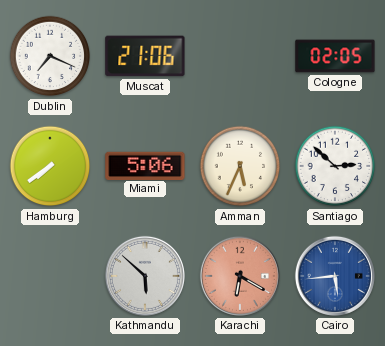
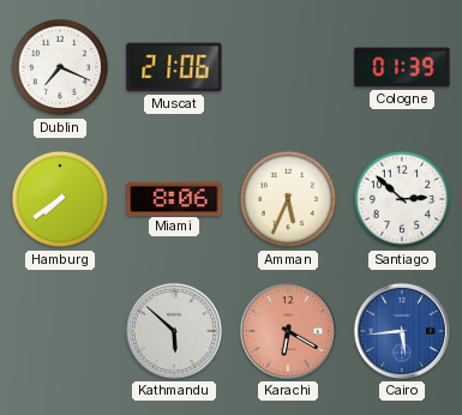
Cologne: 02:05 -> 01:39
Miami: 5:06 -> 8:06
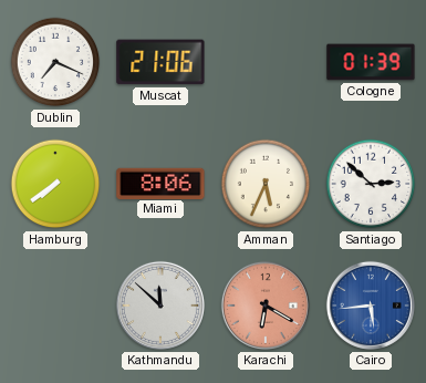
Kathmandu: 5:52 -> 11:52
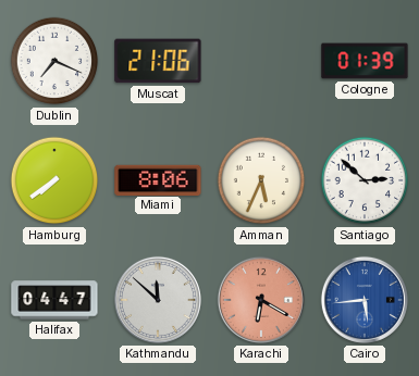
Halifax: none -> 04:47
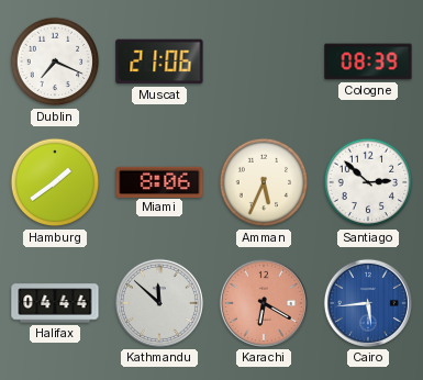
Cologne: 01:39 -> 08:39
Hamburg: 7:39 -> 1:39
Halifax: 04:47 -> 04:44
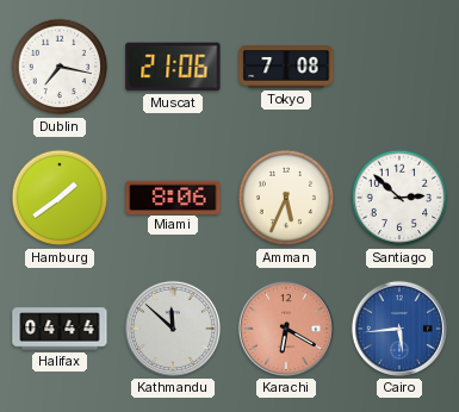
Dublin: 7:19 -> 7:17
Tokyo: none -> 7:08
Cologne: 08:39 -> none
